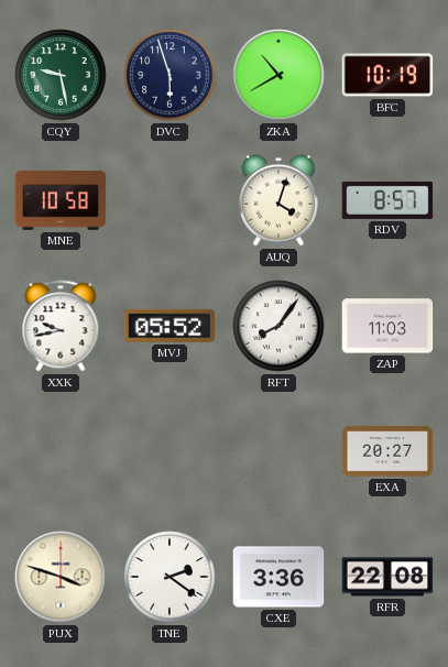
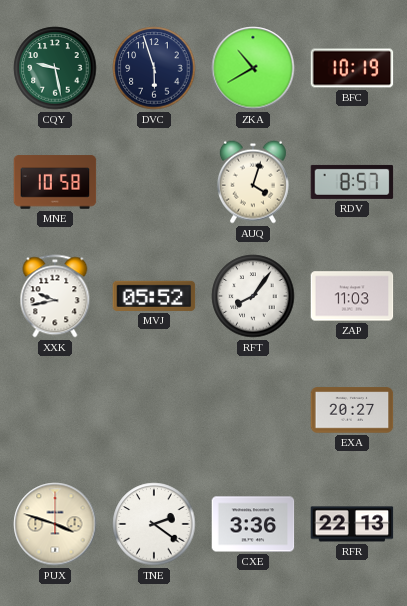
RFR: 22:08 -> 22:13
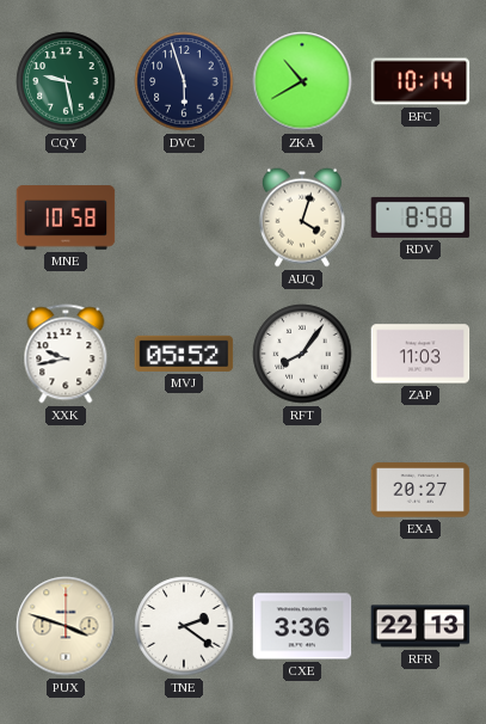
BFC: 10:19 -> 10:14
RDV: 8:57 -> 8:58
